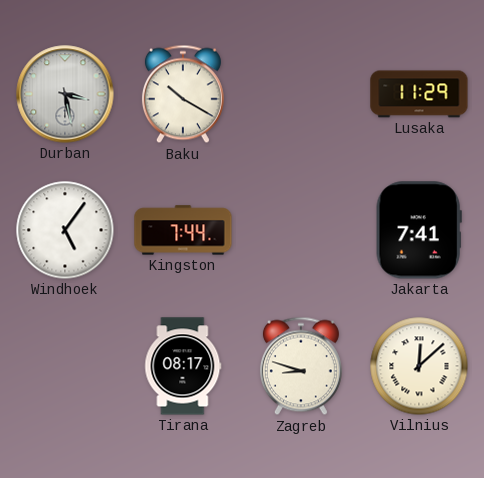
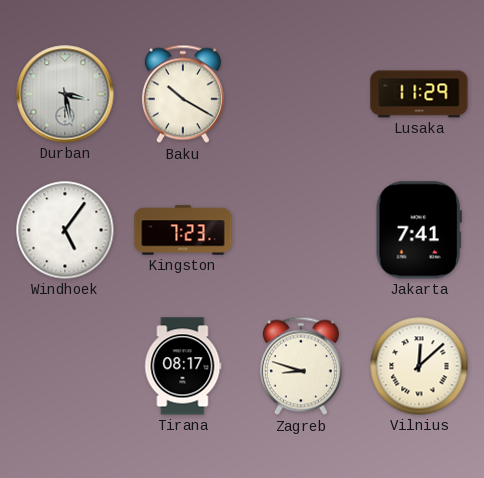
Kingston: 7:44 -> 7:23
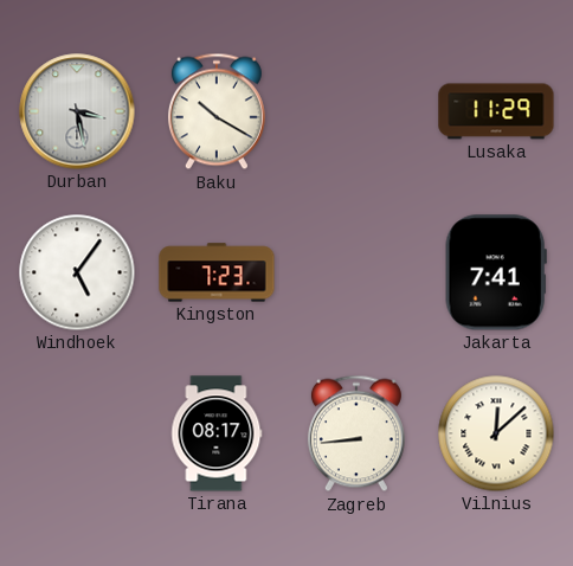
Zagreb: 8:48 -> 8:44
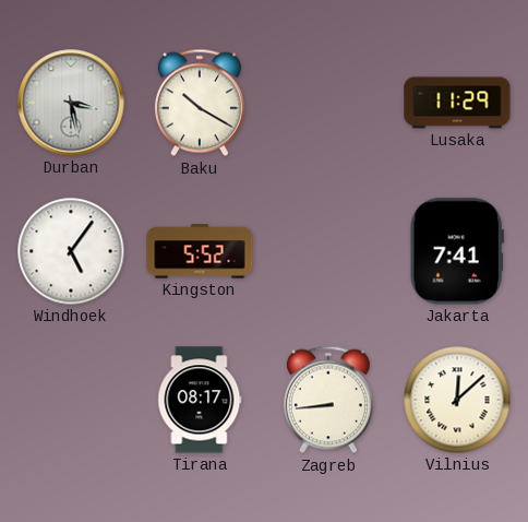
Kingston: 7:23 -> 5:52
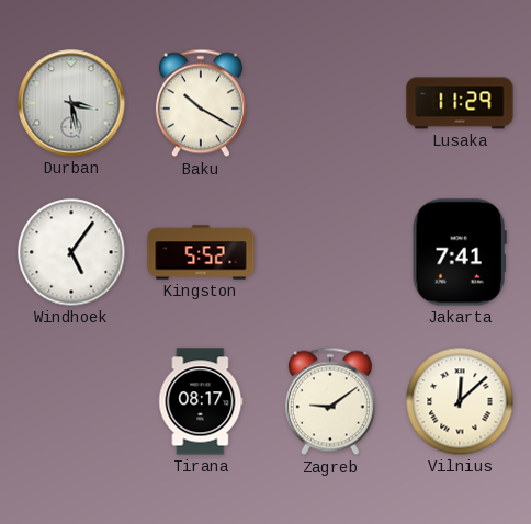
Zagreb: 8:44 -> 9:09
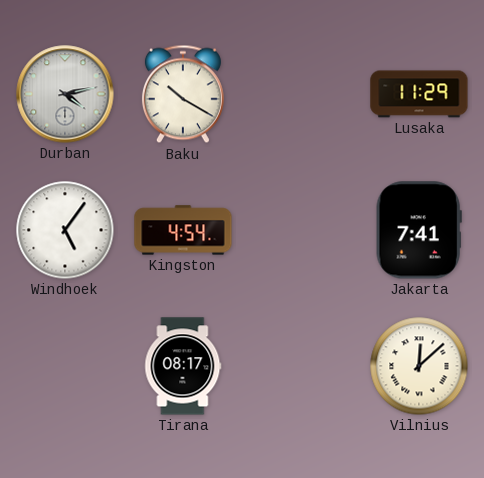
Durban: 3:28 -> 4:13
Kingston: 5:52 -> 4:54
Zagreb: 9:09 -> none
